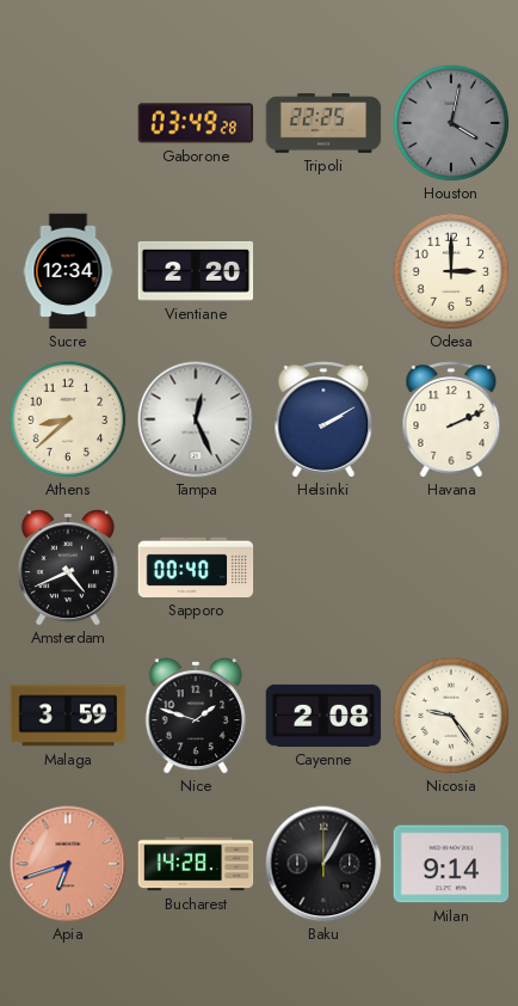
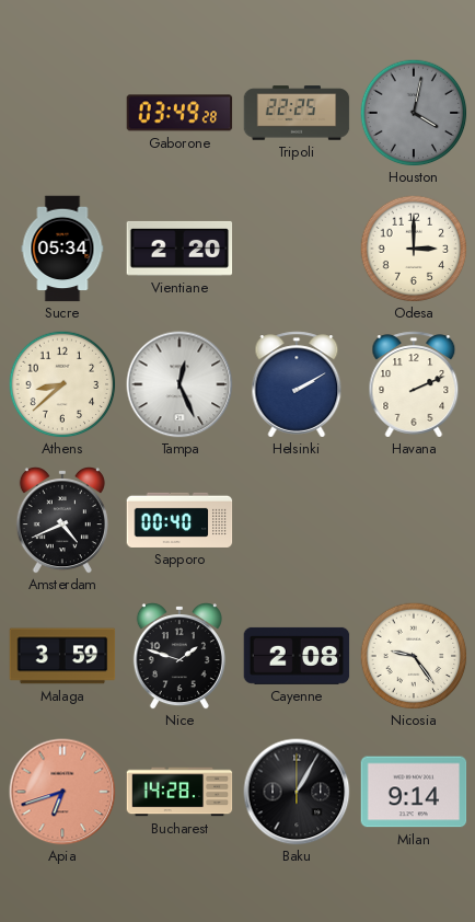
Sucre: 12:34 -> 05:34
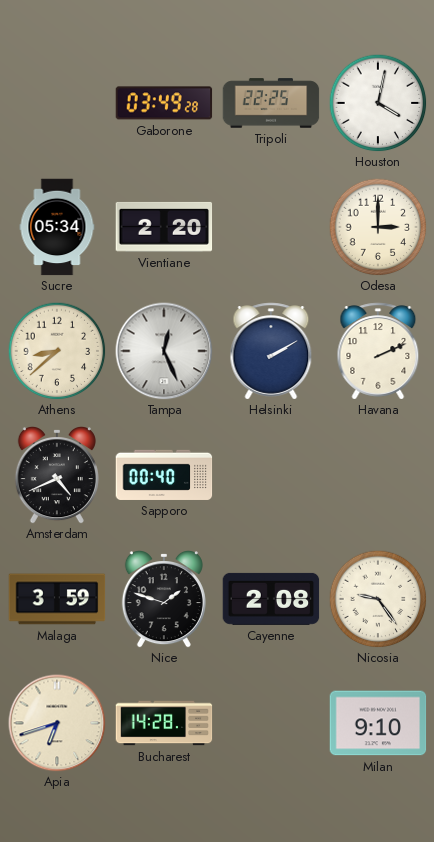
Houston dial: grey -> white
Apia dial: salmon -> cream
Baku: 1:05 -> none
Milan: 9:14 -> 9:10
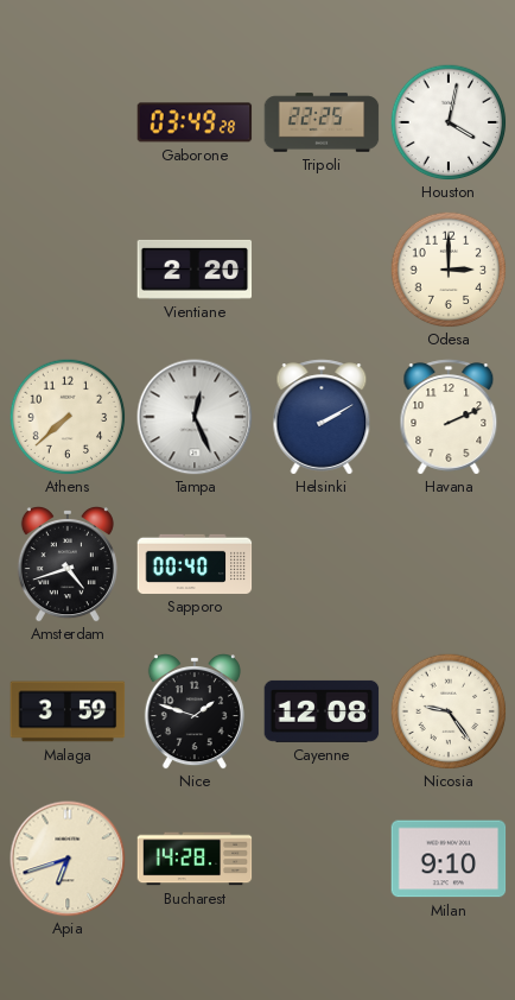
Sucre: 05:34 -> none
Athens: 8:38 -> 7:38
Amsterdam: 4:41 -> 4:42
Cayenne: 2:08 -> 12:08
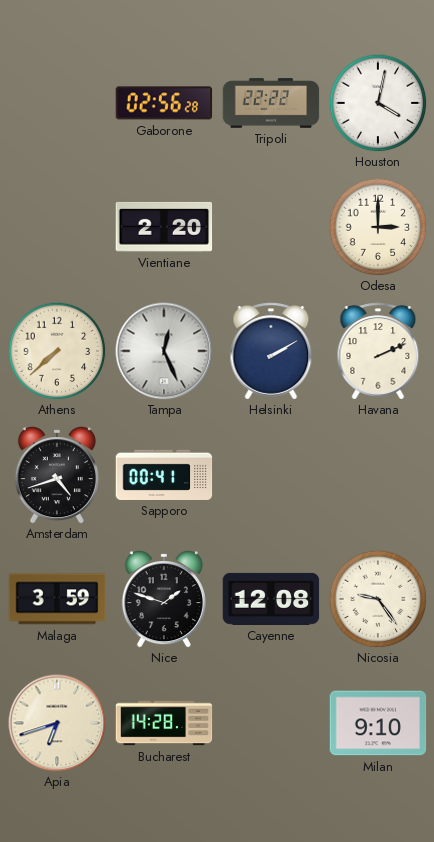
Gaborone: 03:49 -> 02:56
Tripoli: 22:25 -> 22:22
Sapporo: 00:40 -> 00:41
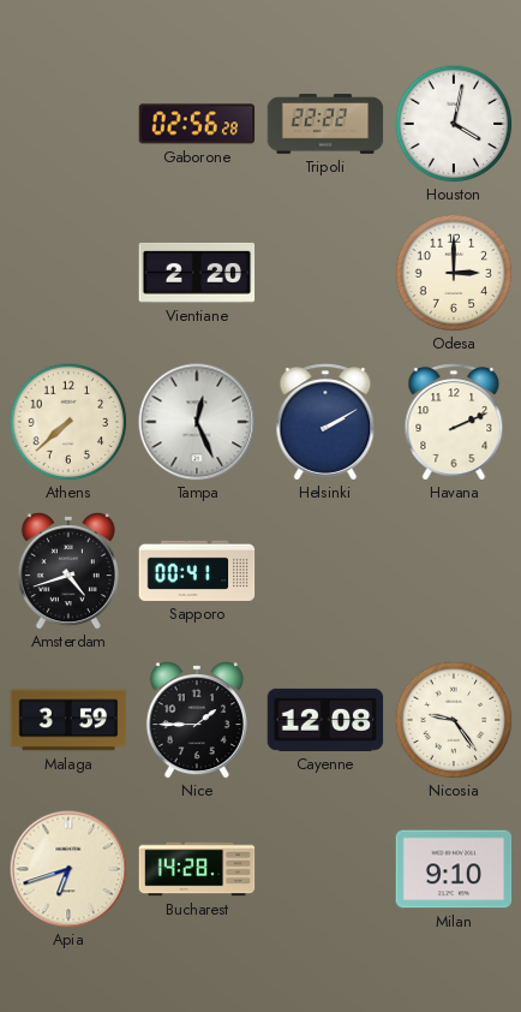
Nice: 1:48 -> 1:45
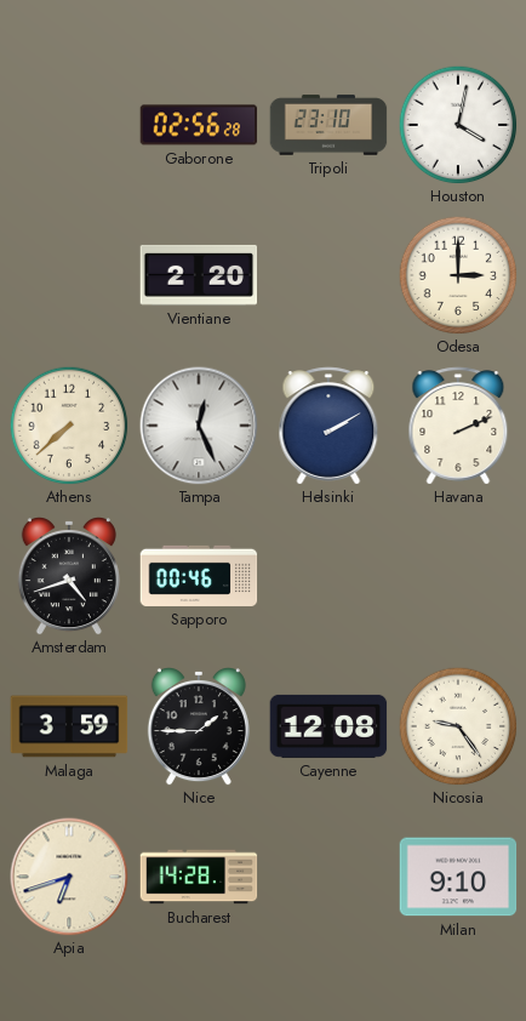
Tripoli: 22:22 -> 23:10
Sapporo: 00:41 -> 00:46
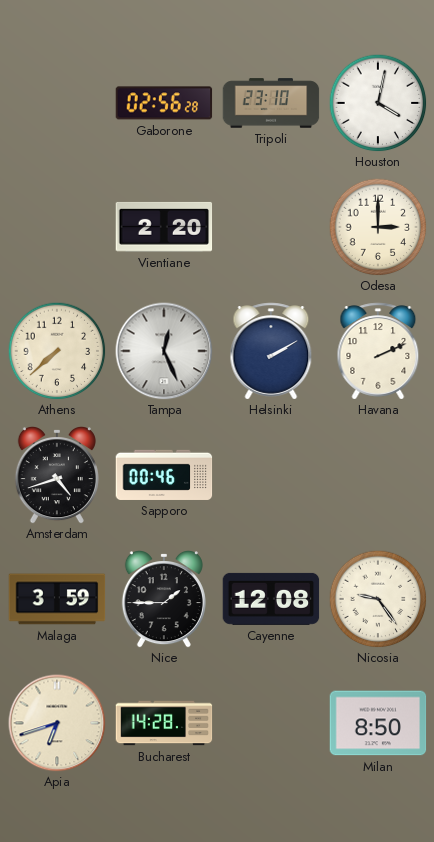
Milan: 9:10 -> 8:50
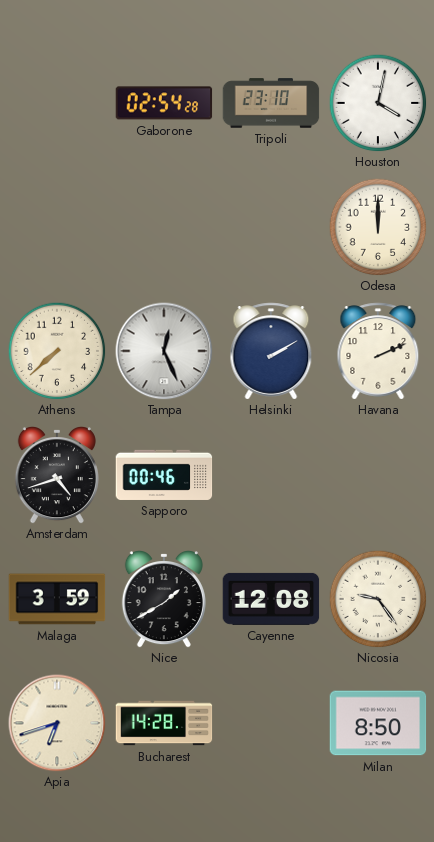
Gaborone: 02:56 -> 02:54
Vientiane: 2:20 -> none
Odesa: 3:00 -> 12:00
Nice: 1:45 -> 1:40
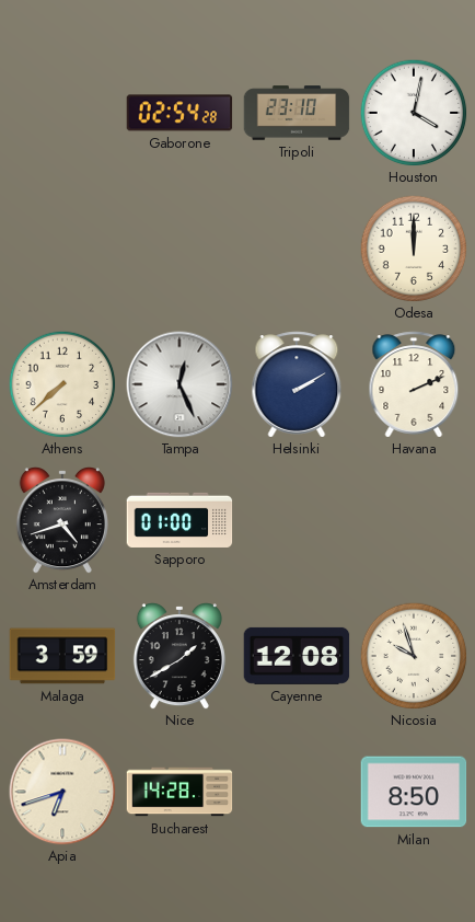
Sapporo: 00:46 -> 01:00
Nicosia: 9:24 -> 9:57
